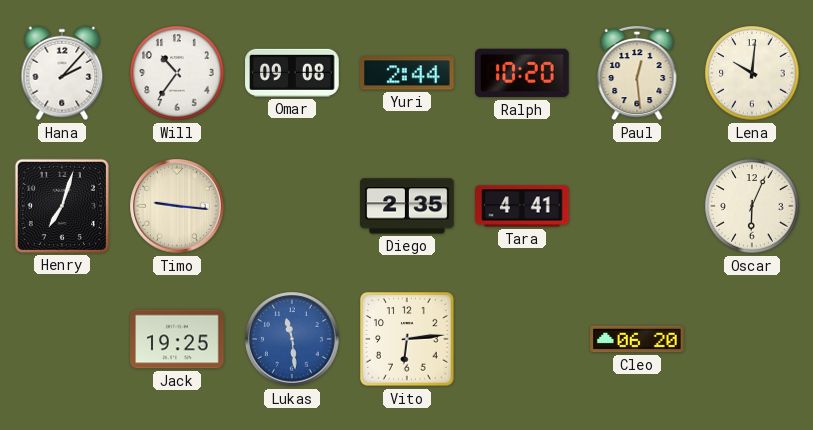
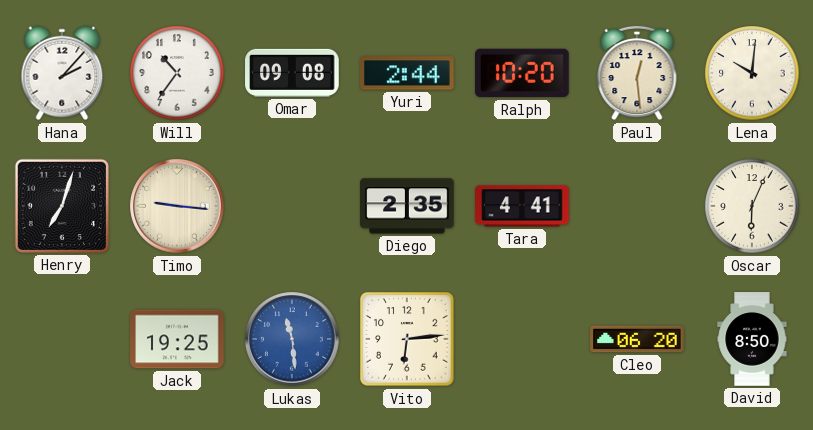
David: none -> 8:50
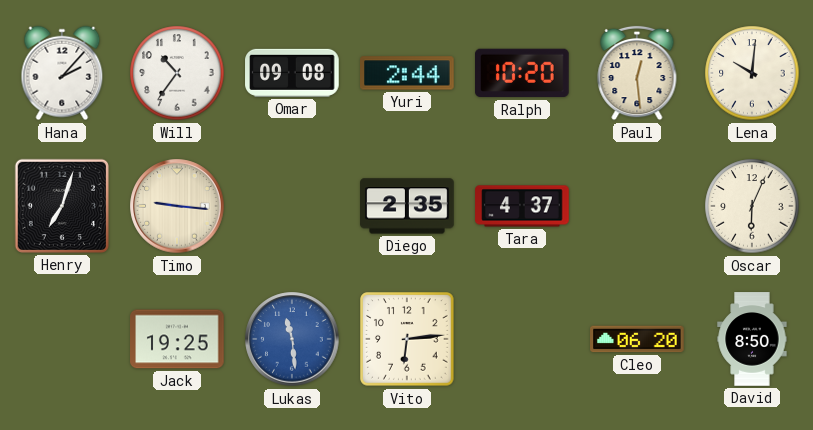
Tara: 4:41 -> 4:37
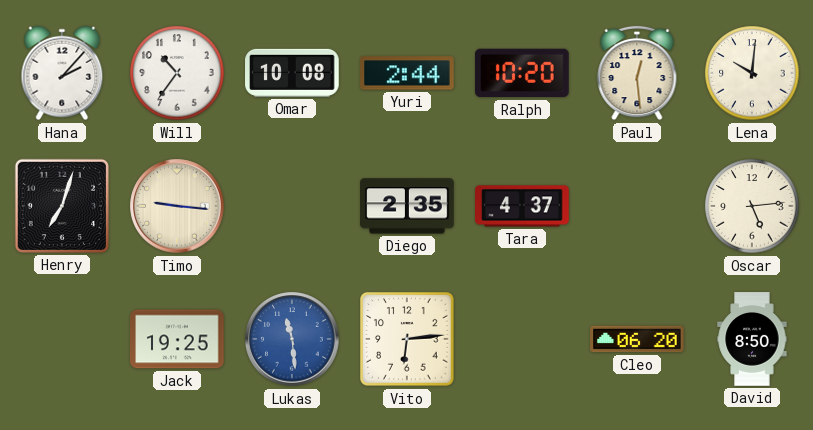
Omar: 09:08 -> 10:08
Oscar: 6:04 -> 5:14
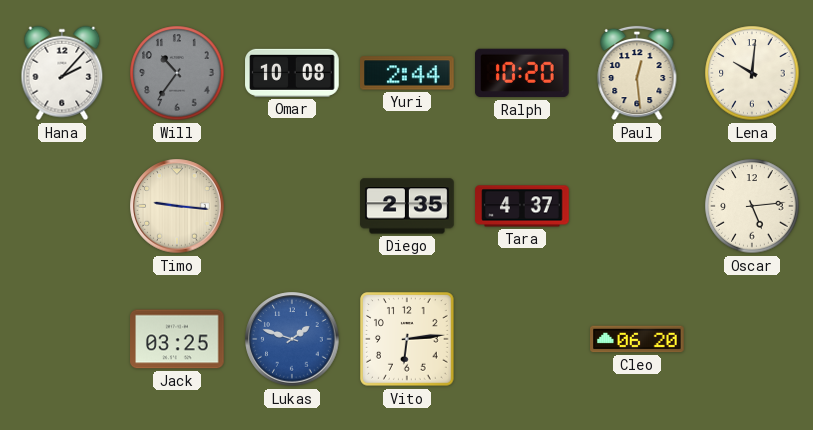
Will dial: white -> grey
Henry: 7:03 -> none
Jack: 19:25 -> 03:25
Lukas: 11:29 -> 1:48
David: 8:50 -> none
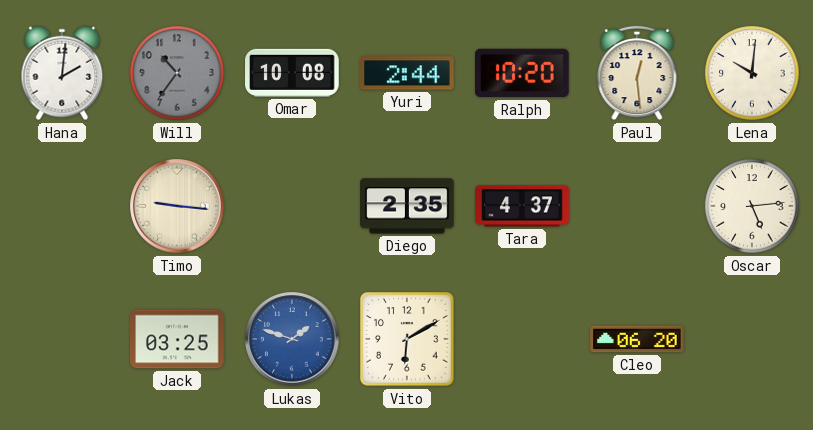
Hana: 2:07 -> 2:01
Vito: 6:14 -> 6:10
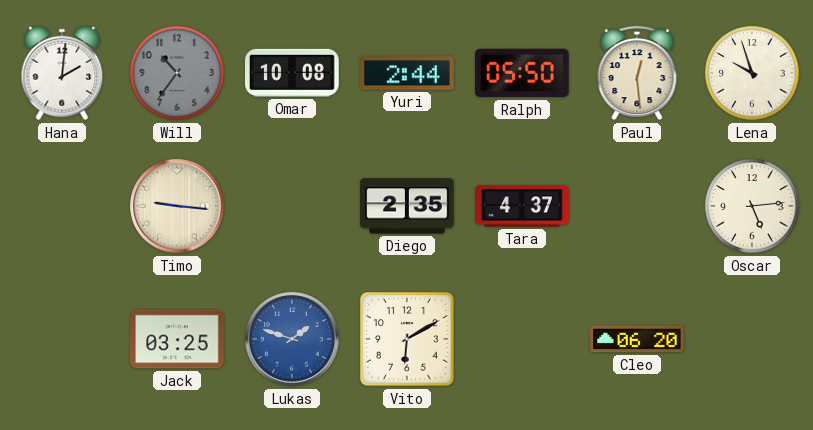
Ralph: 10:20 -> 05:50
Lena: 10:01 -> 9:57
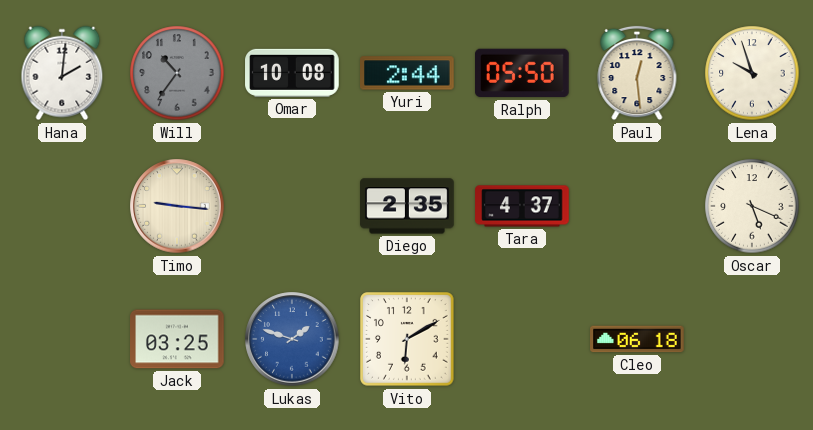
Oscar: 5:14 -> 5:19
Cleo: 06:20 -> 06:18
